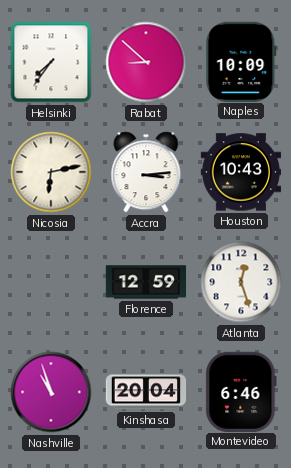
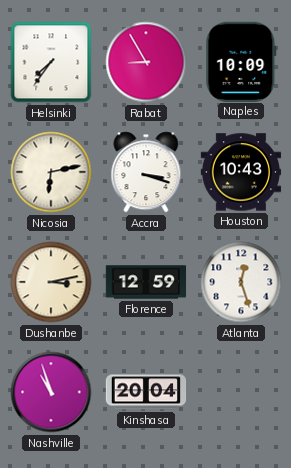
Rabat: 8:52 -> 8:55
Accra: 3:14 -> 3:18
Dushanbe: none -> 3:13
Montevideo: 6:46 -> none
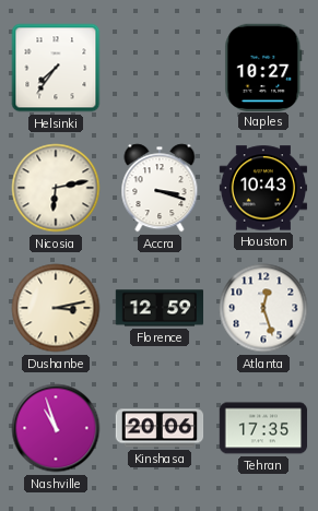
Rabat: 8:55 -> none
Naples: 10:09 -> 10:27
Kinshasa: 20:04 -> 20:06
Tehran: none -> 17:35
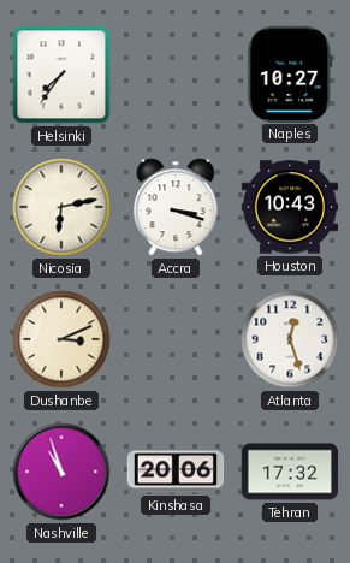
Dushanbe: 3:13 -> 3:11
Florence: 12:59 -> none
Tehran: 17:35 -> 17:32
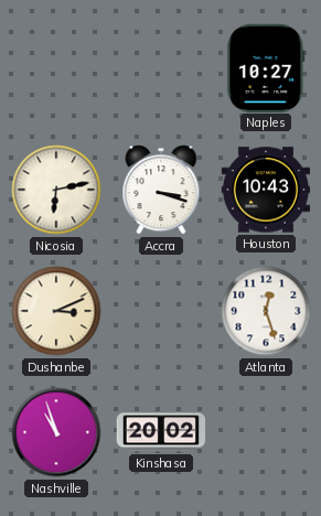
Helsinki: 7:36 -> none
Kinshasa: 20:06 -> 20:02
Tehran: 17:32 -> none
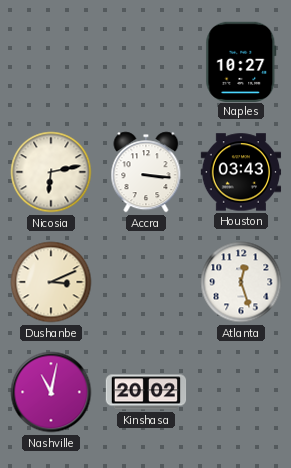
Accra: 3:18 -> 3:16
Houston: 10:43 -> 03:43
Nashville: 10:57 -> 11:02
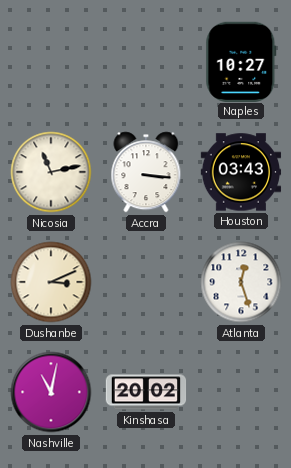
Nicosia: 6:13 -> 11:13
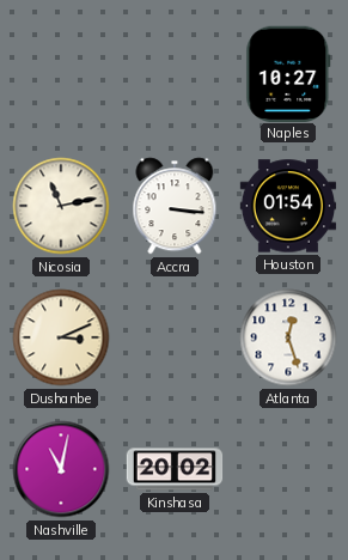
Houston: 03:43 -> 01:54
